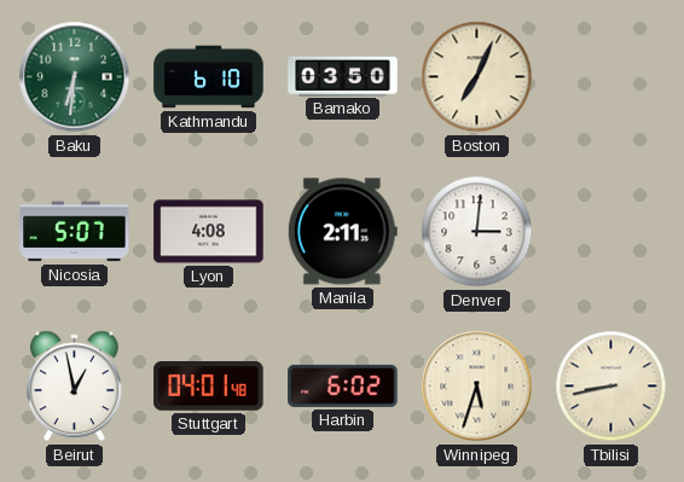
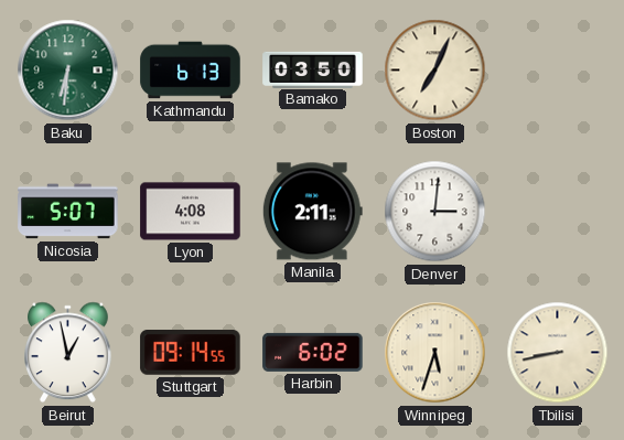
Kathmandu: 6:10 -> 6:13
Stuttgart: 04:01 -> 09:14
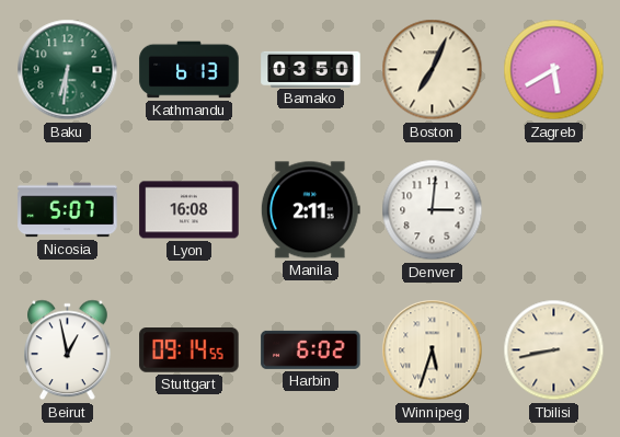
Zagreb: none -> 5:40
Lyon: 4:08 -> 16:08
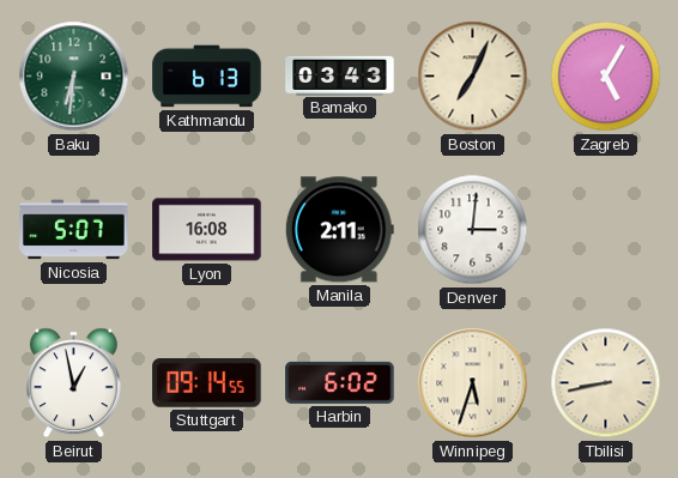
Bamako: 03:50 -> 03:43
Zagreb: 5:40 -> 5:05
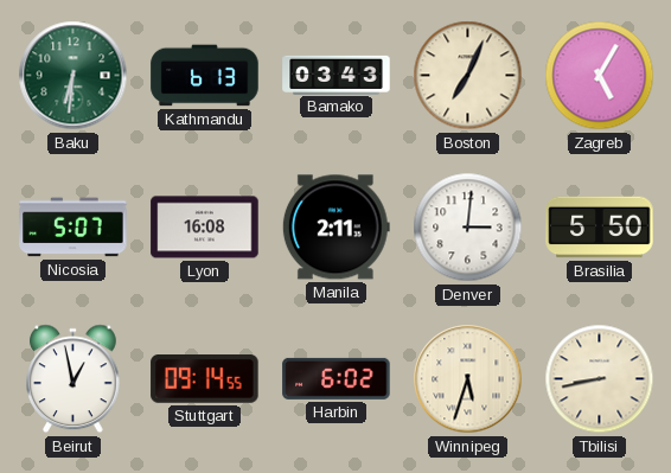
Brasilia: none -> 5:50
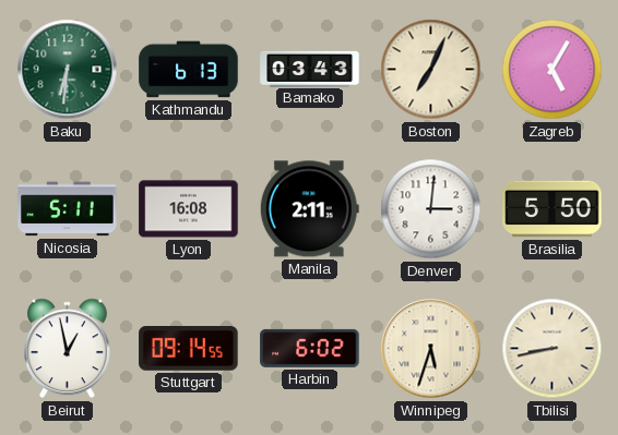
Nicosia: 5:07 -> 5:11
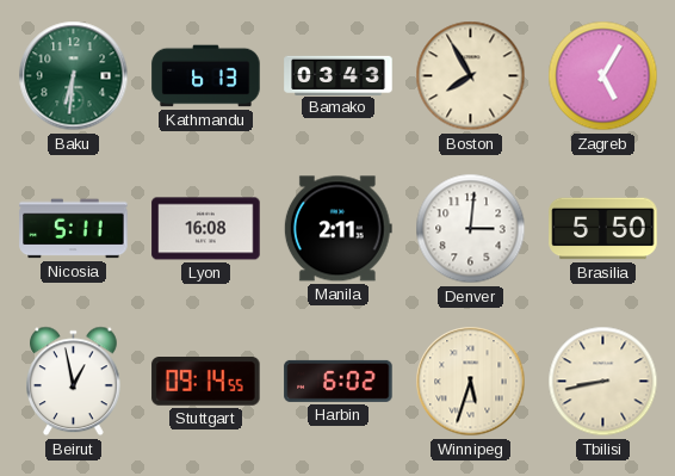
Boston: 7:04 -> 7:55
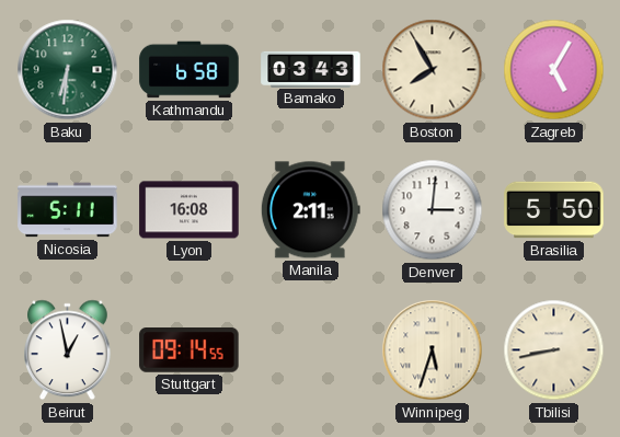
Kathmandu: 6:13 -> 6:58
Harbin: 6:02 -> none
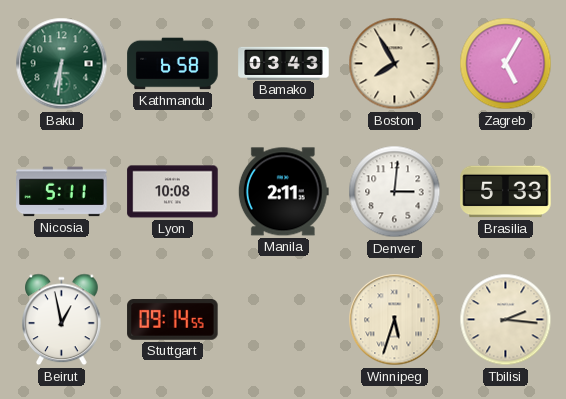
Lyon: 16:08 -> 10:08
Brasilia: 5:50 -> 5:33
Tbilisi: 8:43 -> 2:16
